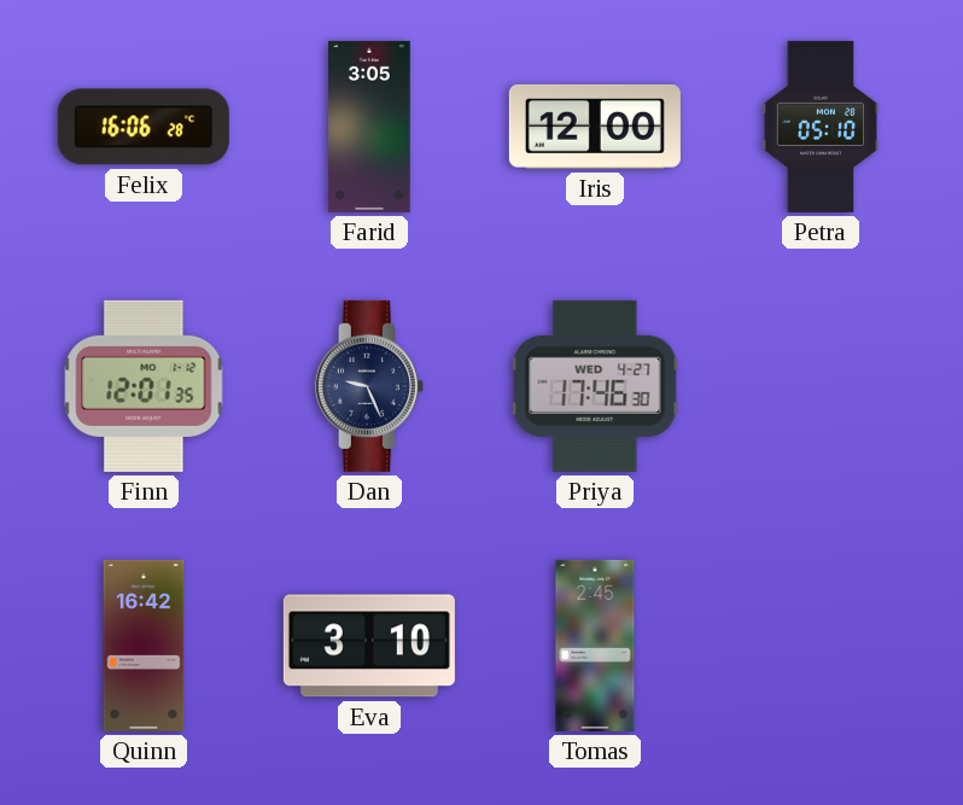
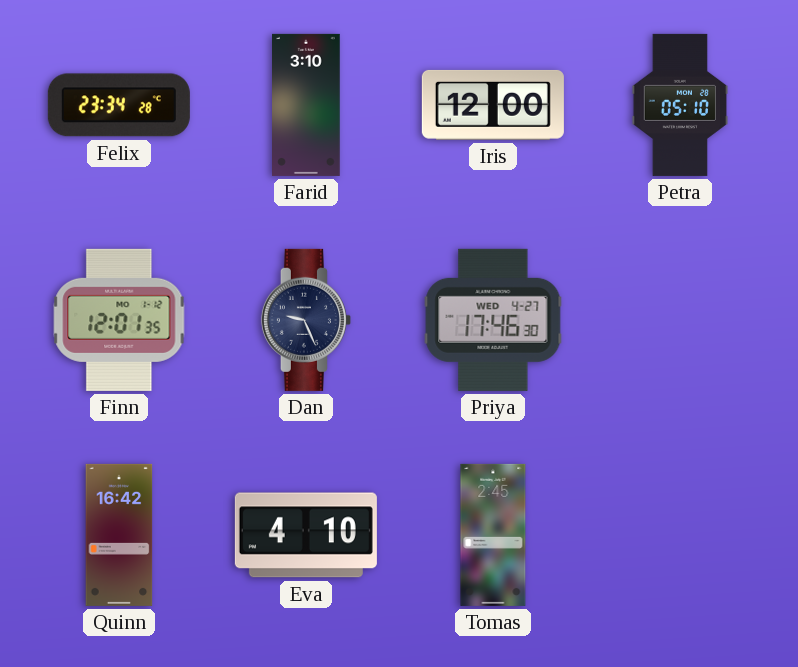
Felix: 16:06 -> 23:34
Farid: 3:05 -> 3:10
Eva: 3:10 -> 4:10
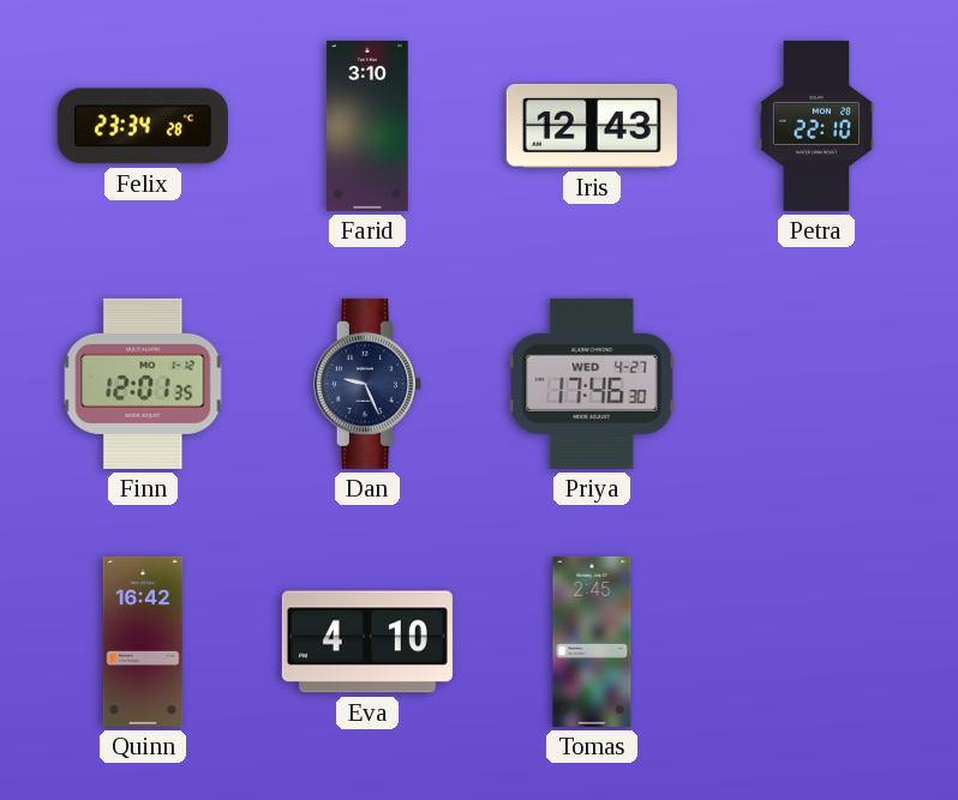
Iris: 12:00 -> 12:43
Petra: 05:10 -> 22:10
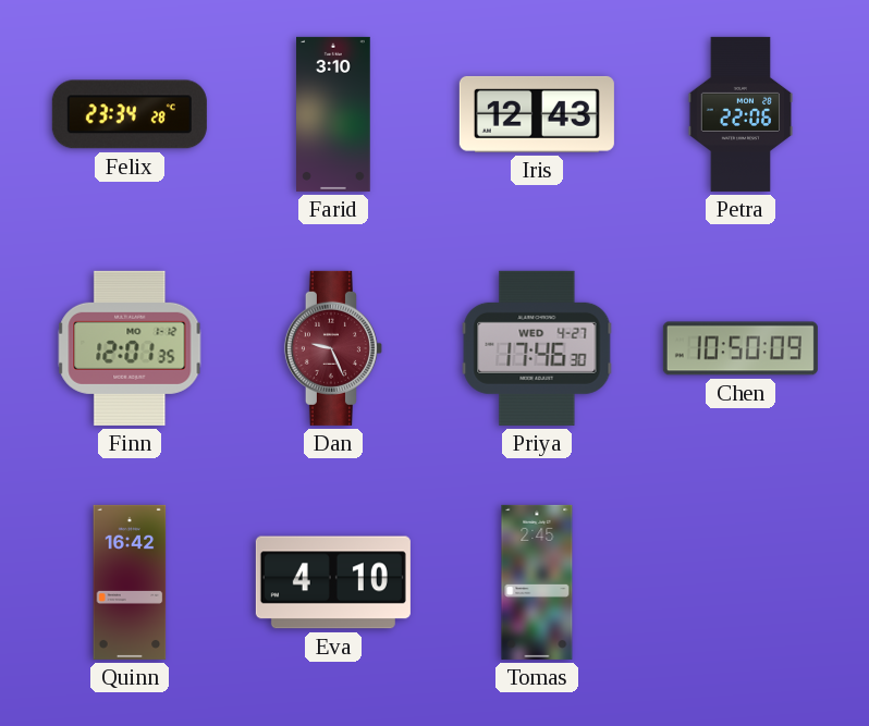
Petra: 22:10 -> 22:06
Dan dial: navy -> burgundy
Chen: none -> 10:50
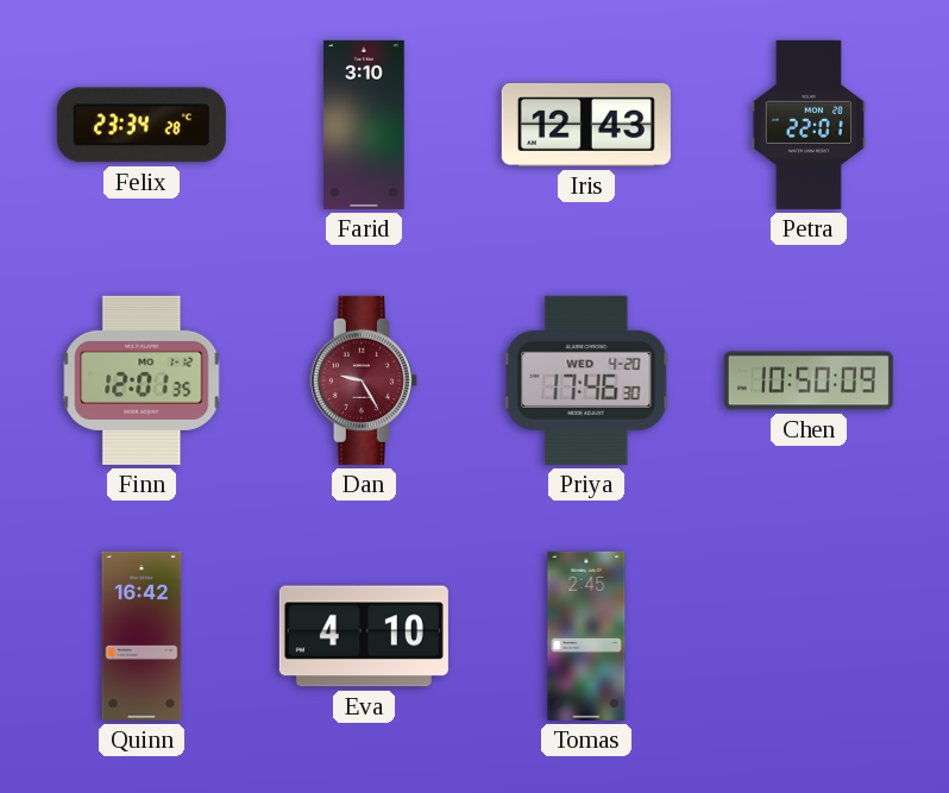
Petra: 22:06 -> 22:01
Dan: 9:26 -> 9:25
Priya date: WED 4-27 -> WED 4-20
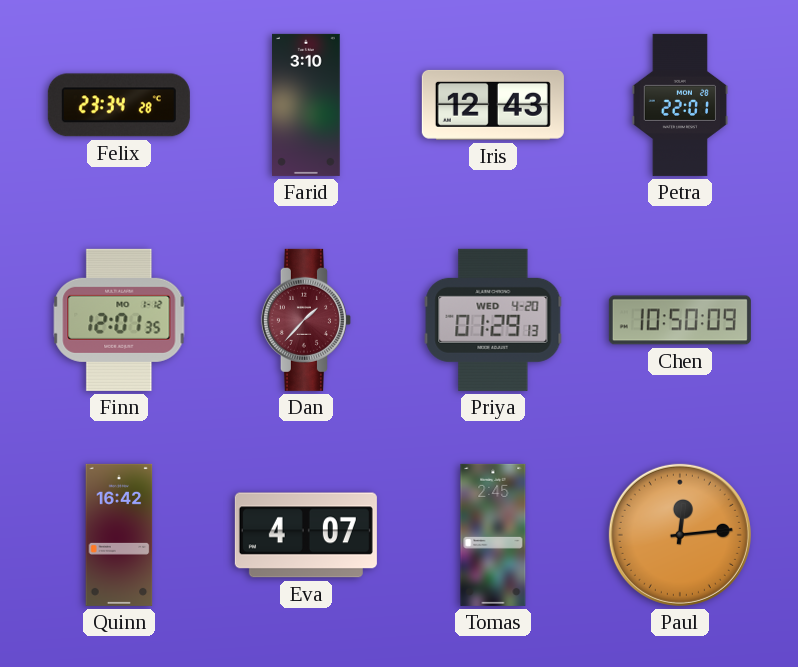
Dan: 9:25 -> 1:37
Priya: 17:46 -> 01:29
Eva: 4:10 -> 4:07
Paul: none -> 12:14
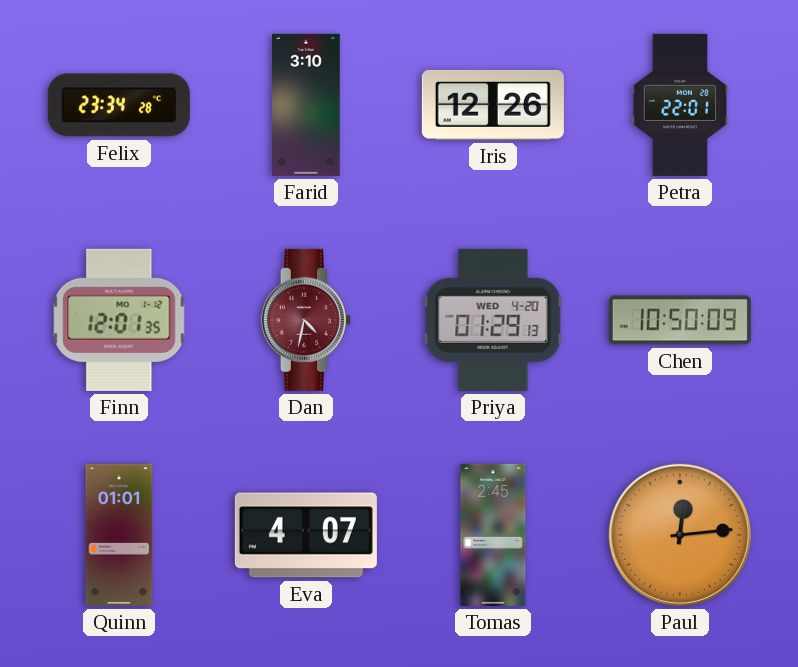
Iris: 12:43 -> 12:26
Dan: 1:37 -> 4:32
Quinn: 16:42 -> 01:01
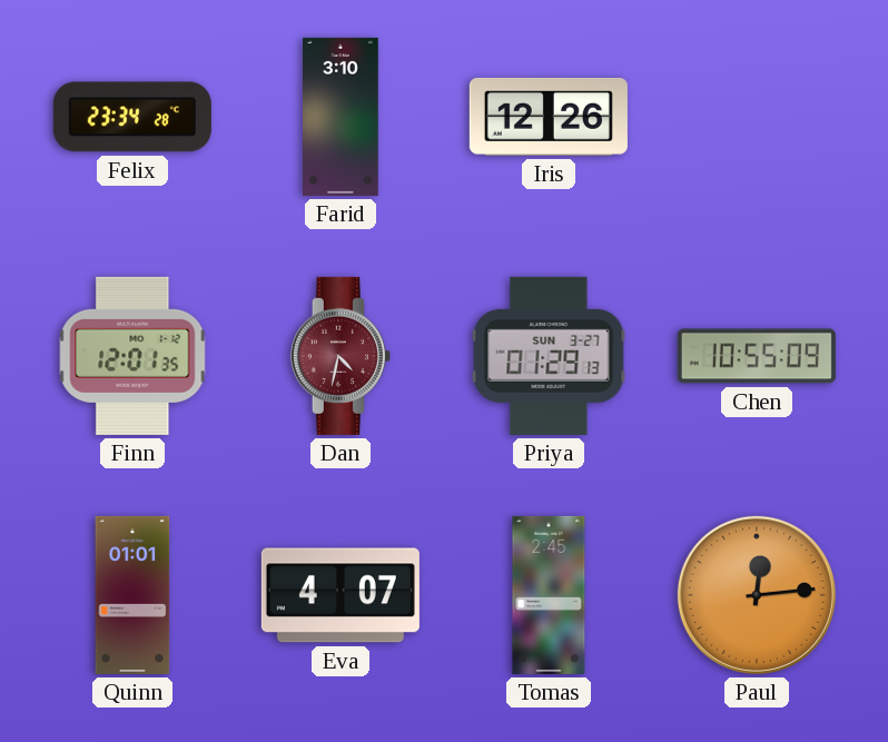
Petra: 22:01 -> none
Priya date: WED 4-20 -> SUN 3-27
Chen: 10:50 -> 10:55
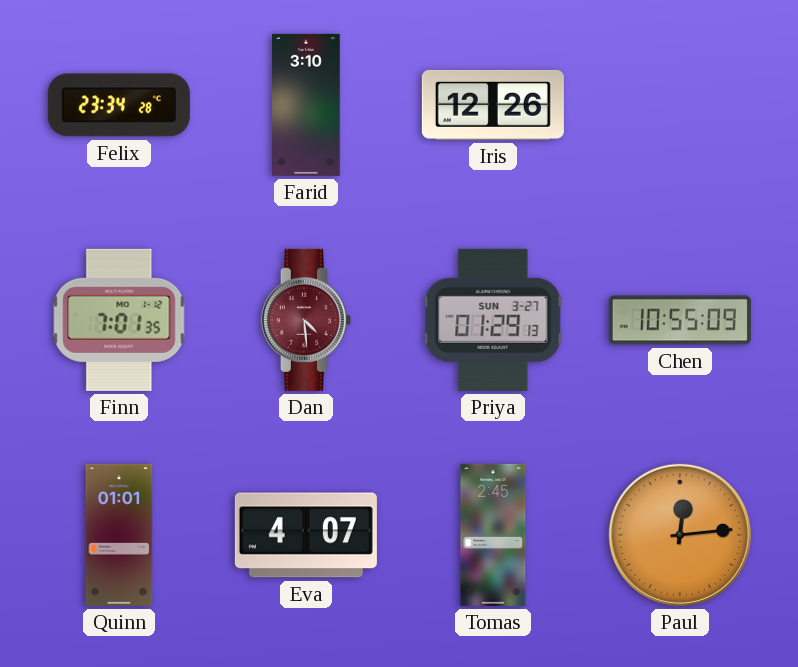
Finn: 12:01 -> 7:01
Dan: 4:32 -> 4:29
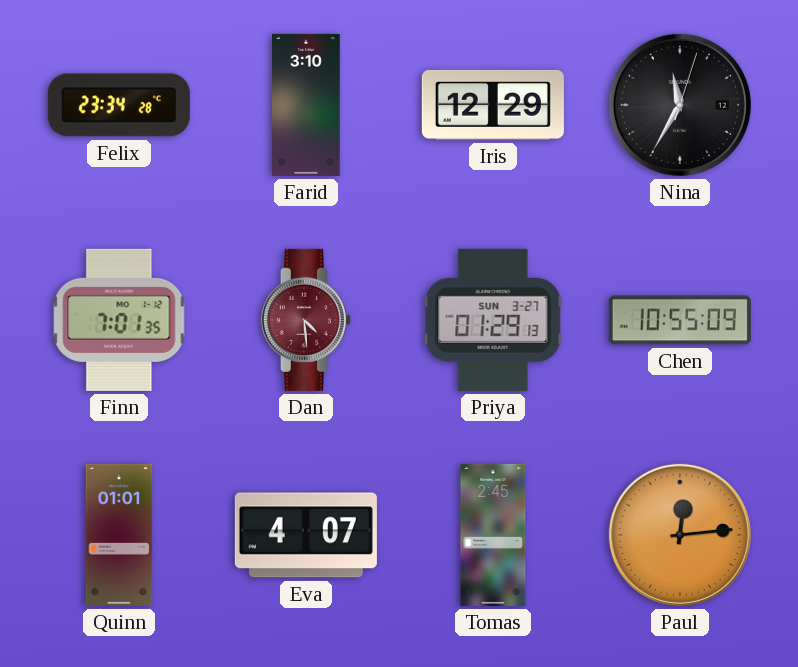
Iris: 12:26 -> 12:29
Nina: none -> 11:35
